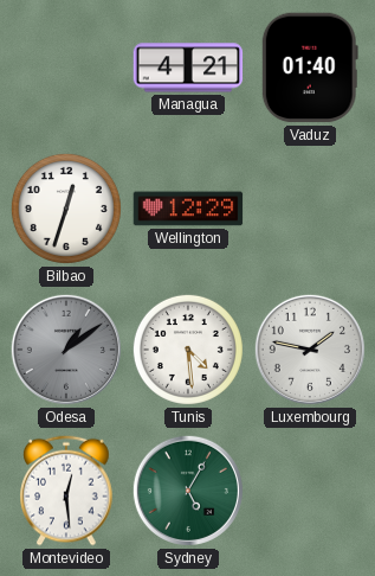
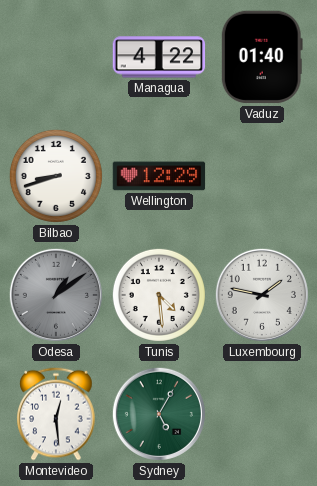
Managua: 4:21 -> 4:22
Bilbao: 12:33 -> 8:42
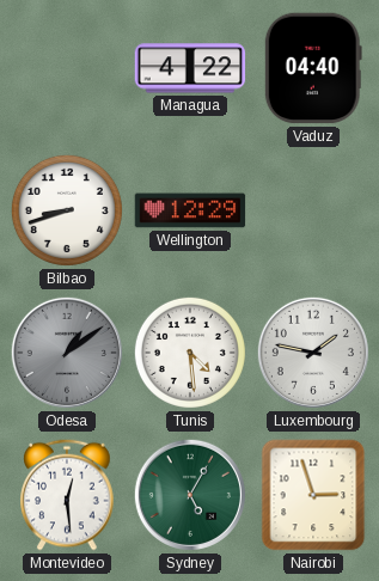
Vaduz: 01:40 -> 04:40
Nairobi: none -> 2:57
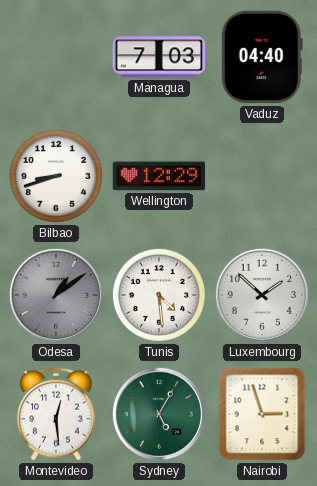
Managua: 4:22 -> 7:03
Luxembourg: 1:47 -> 1:52
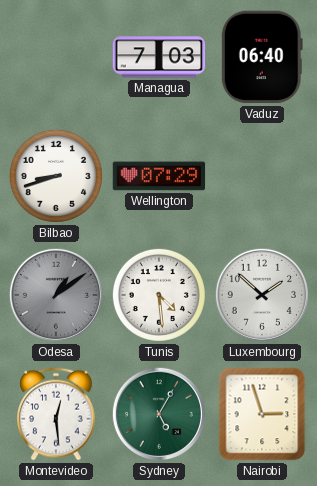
Vaduz: 04:40 -> 06:40
Wellington: 12:29 -> 07:29
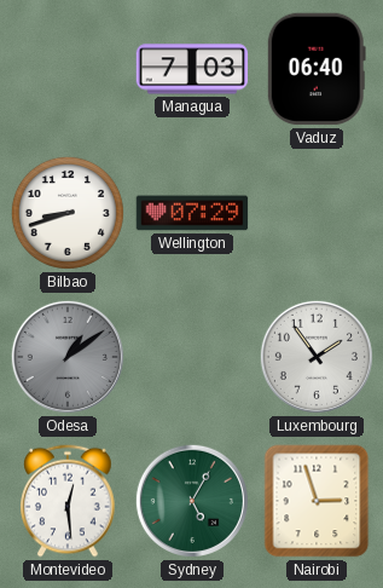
Tunis: 4:29 -> none
Luxembourg: 1:52 -> 1:54
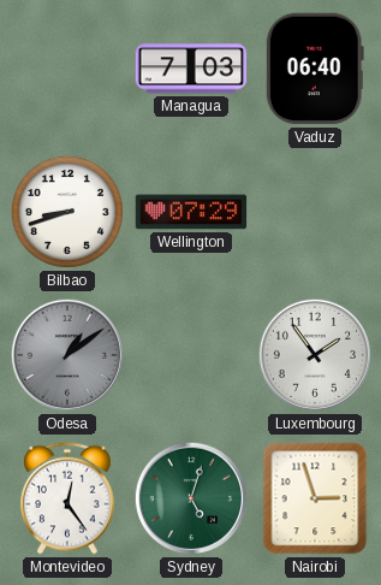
Montevideo: 12:29 -> 12:24
Sydney: 5:05 -> 5:03
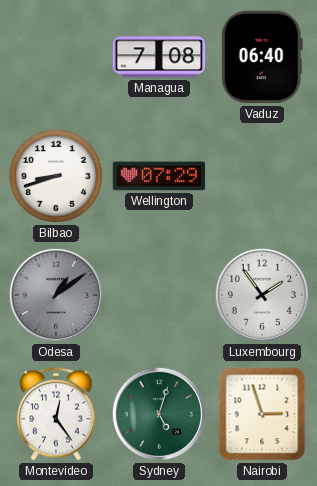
Managua: 7:03 -> 7:08
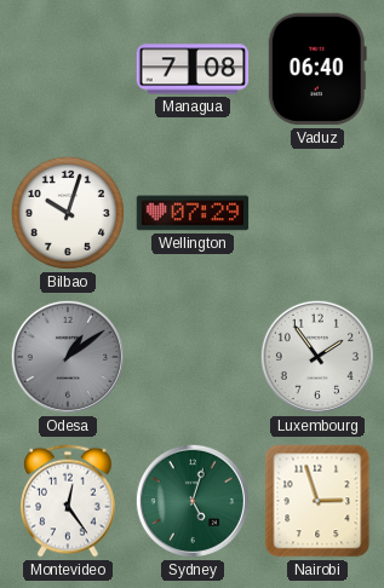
Bilbao: 8:42 -> 10:03
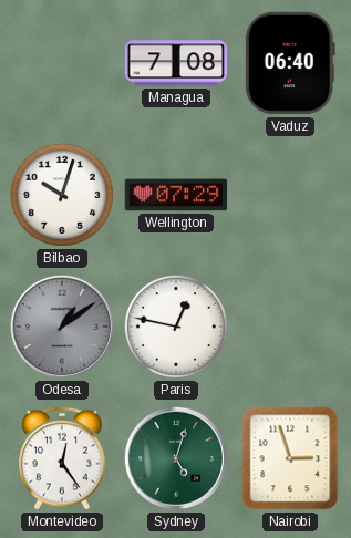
Paris: none -> 12:47
Luxembourg: 1:54 -> none
